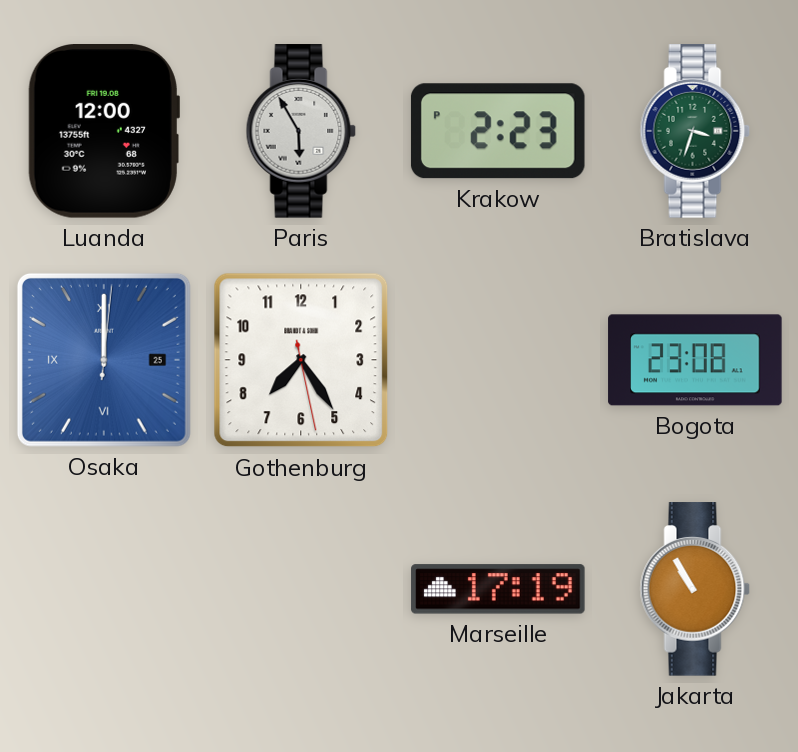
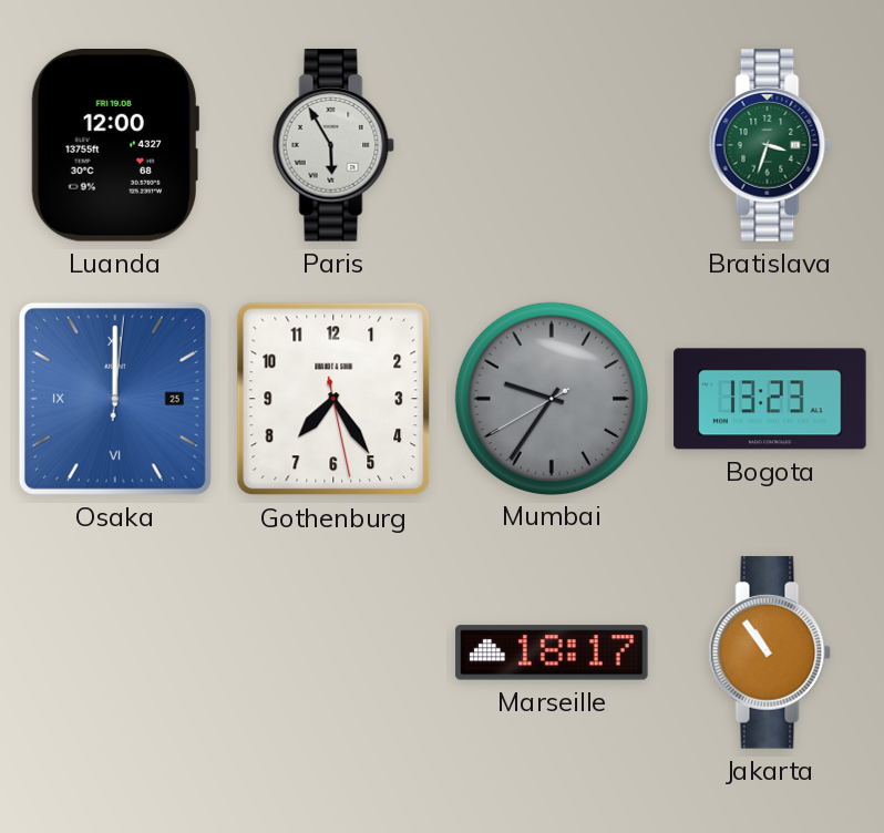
Krakow: 2:23 -> none
Mumbai: none -> 9:35
Bogota: 23:08 -> 13:23
Marseille: 17:19 -> 18:17
Jakarta: 10:55 -> 10:54
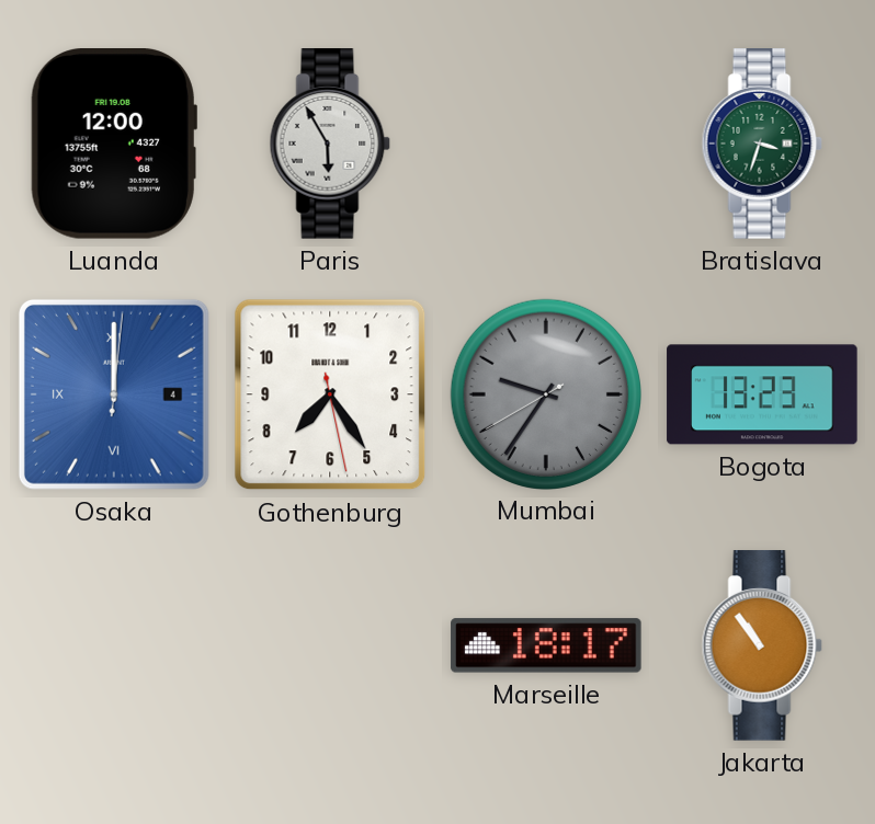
Osaka date: 25 -> 4
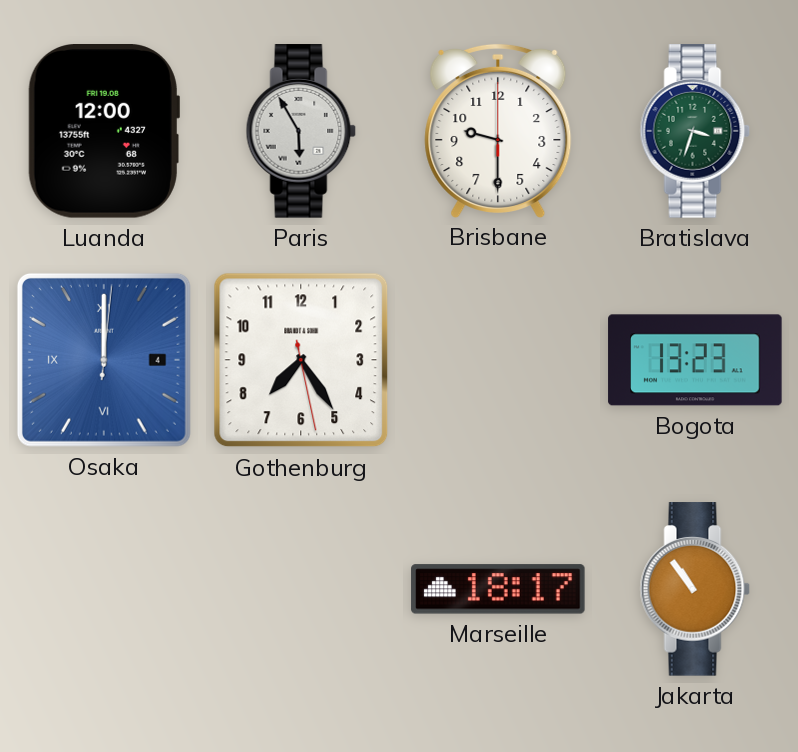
Brisbane: none -> 9:30
Mumbai: 9:35 -> none
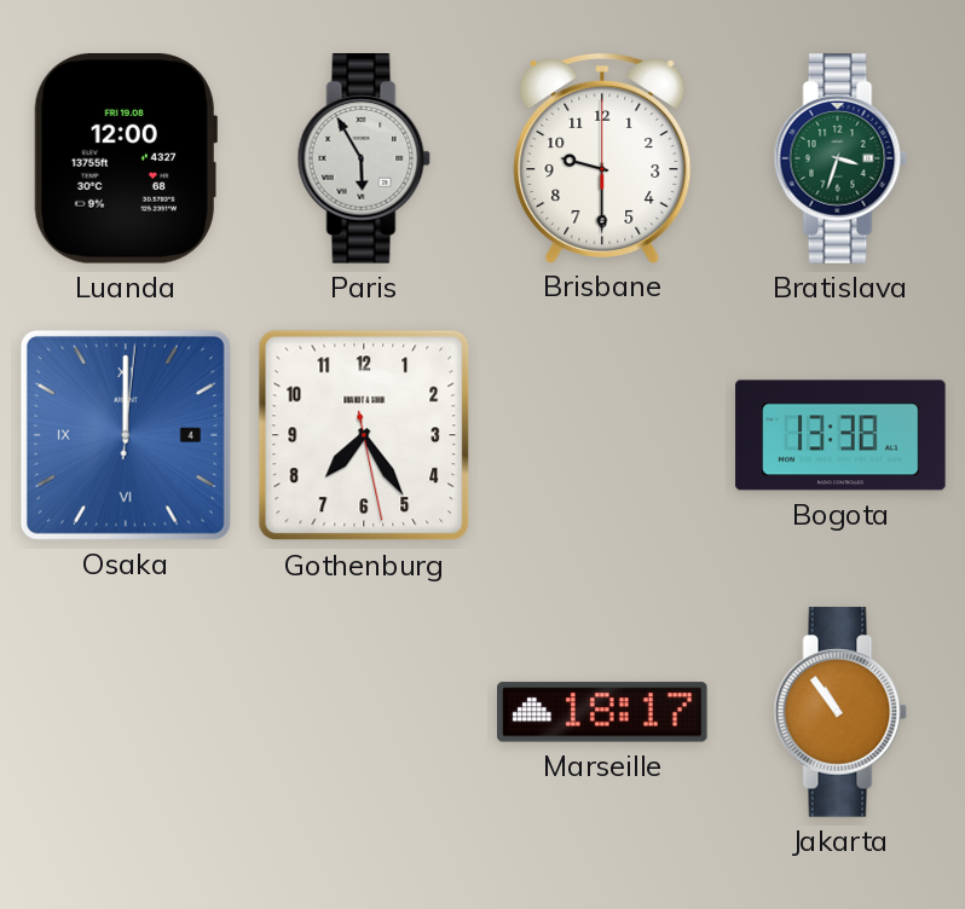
Bogota: 13:23 -> 13:38
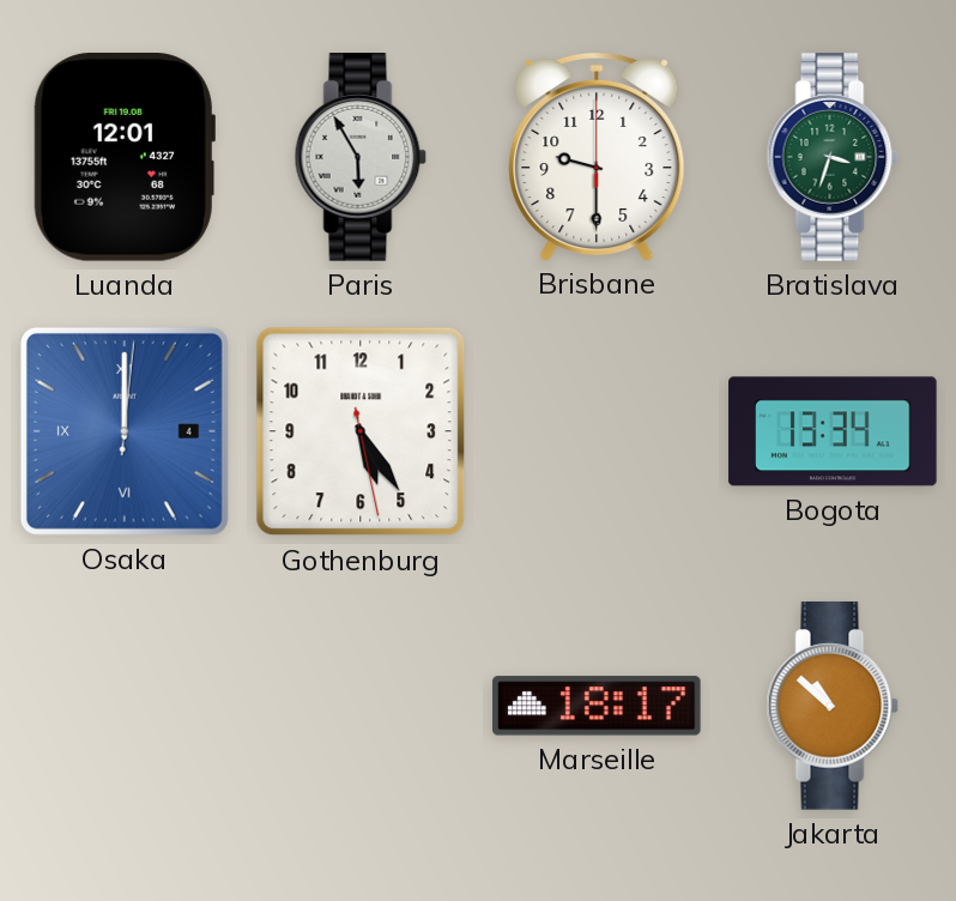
Luanda: 12:00 -> 12:01
Gothenburg: 7:24 -> 5:24
Bogota: 13:38 -> 13:34
Jakarta: 10:54 -> 10:52
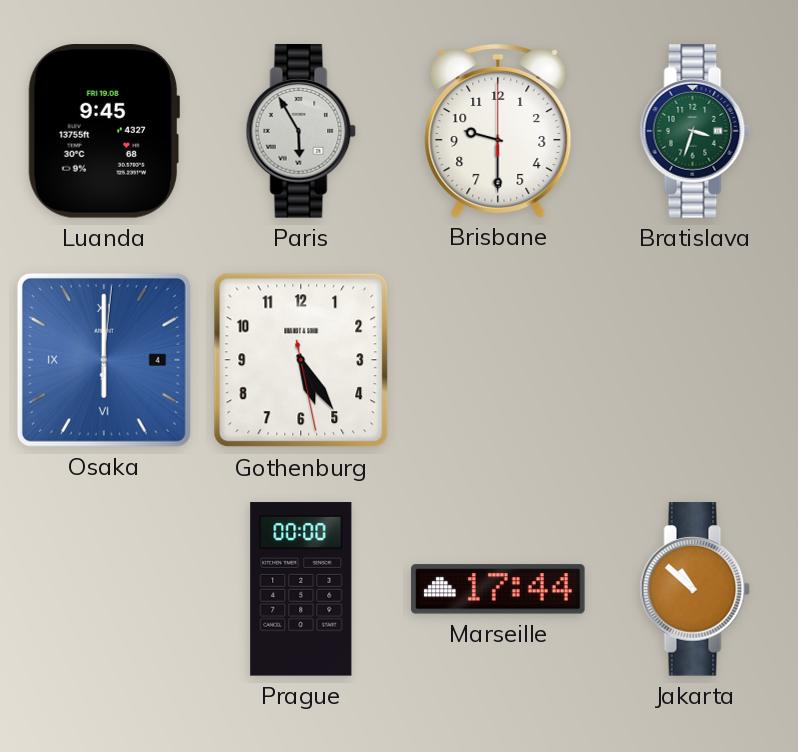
Luanda: 12:01 -> 9:45
Osaka: 12:00 -> 6:00
Bogota: 13:34 -> none
Prague: none -> 00:00
Marseille: 18:17 -> 17:44
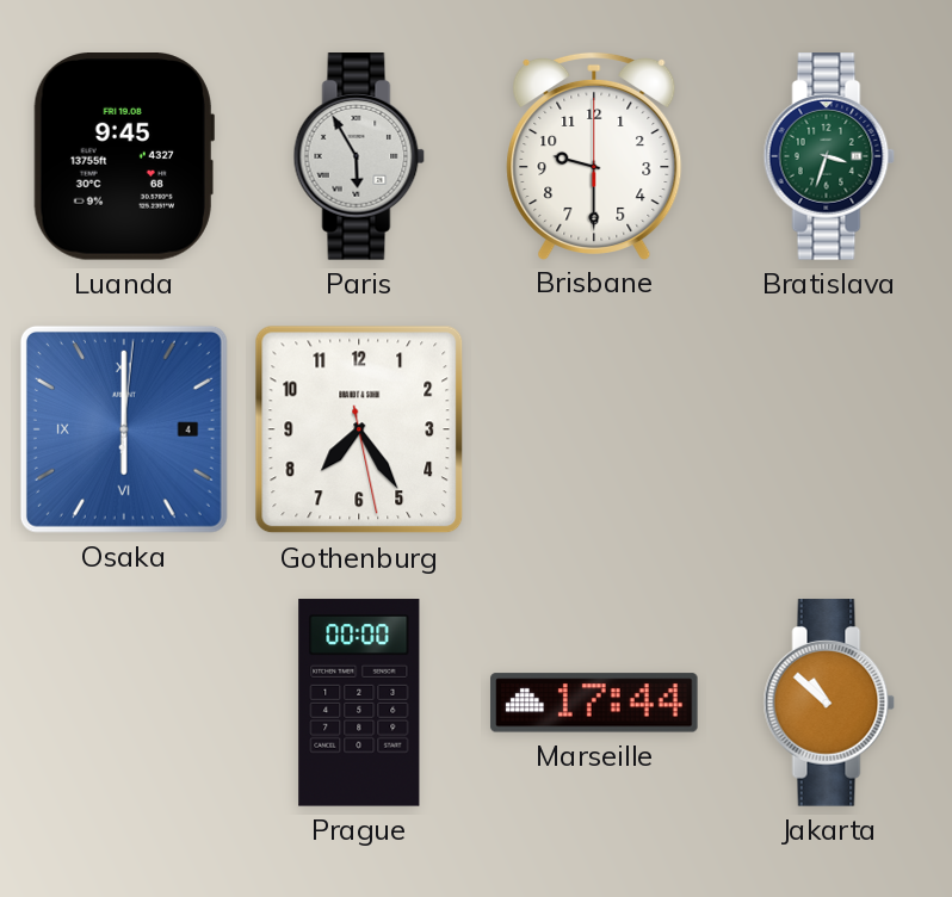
Gothenburg: 5:24 -> 7:24
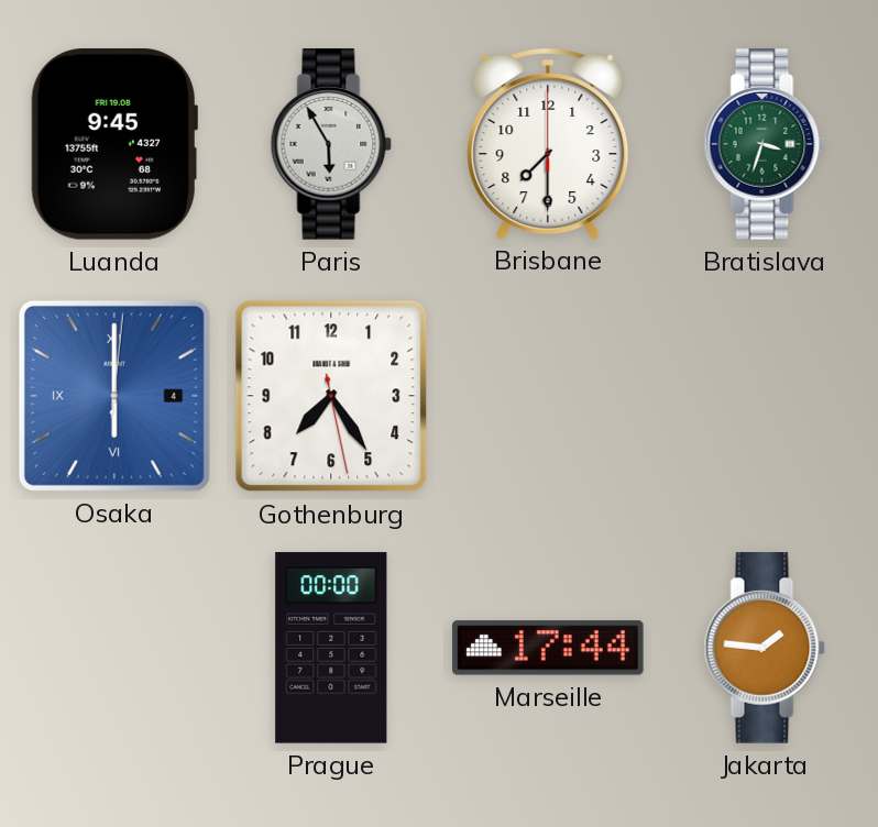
Brisbane: 9:30 -> 7:30
Jakarta: 10:52 -> 1:46
